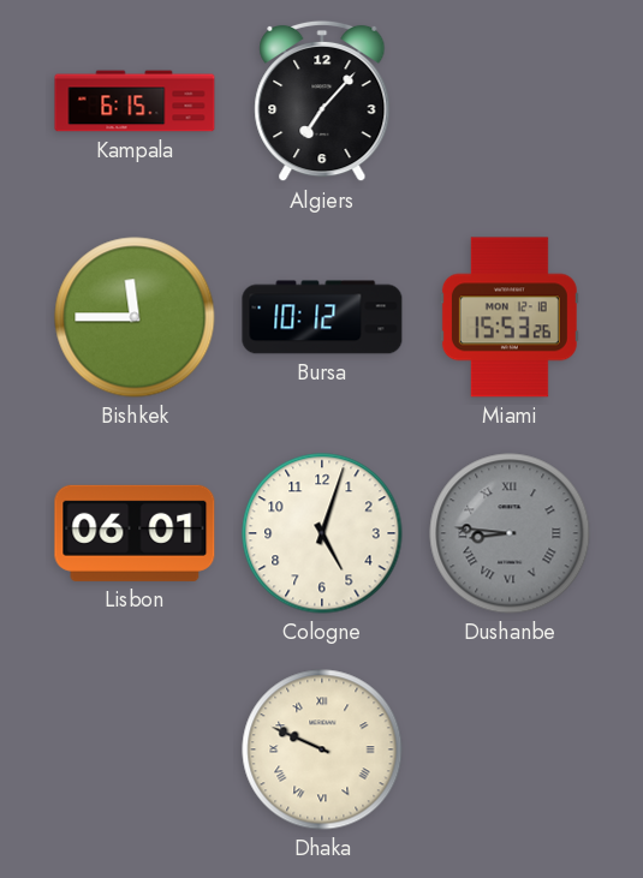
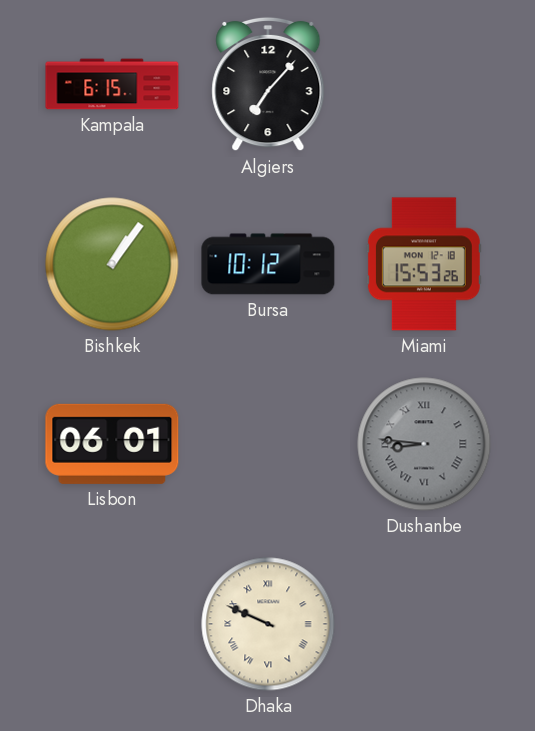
Bishkek: 11:45 -> 1:06
Cologne: 5:03 -> none
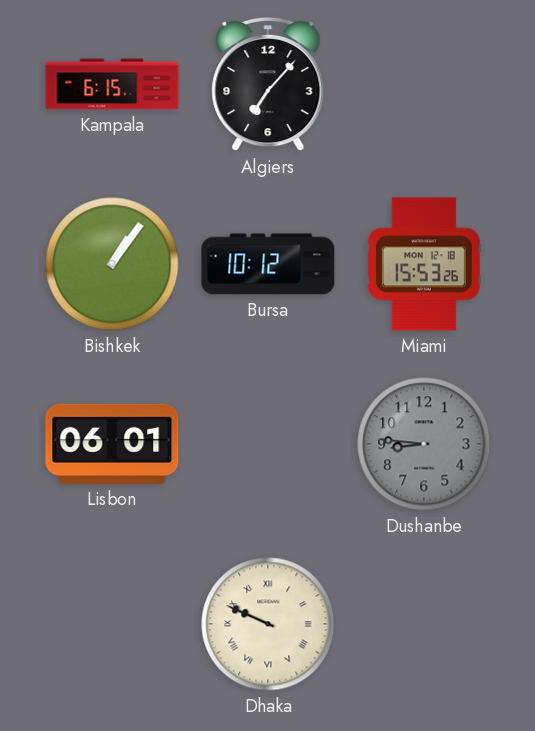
Dushanbe numerals: Roman -> Arabic
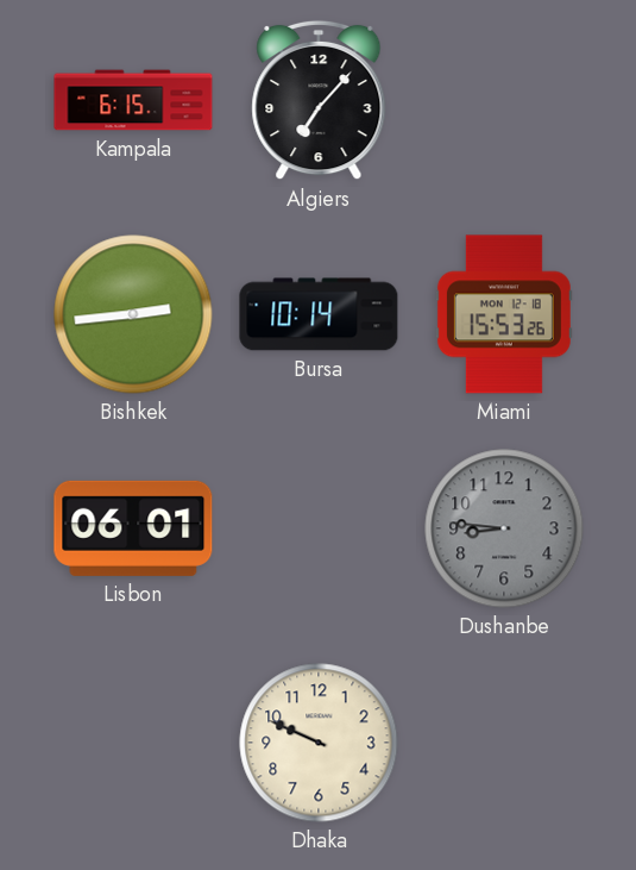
Bishkek: 1:06 -> 2:44
Bursa: 10:12 -> 10:14
Dhaka numerals: Roman -> Arabic
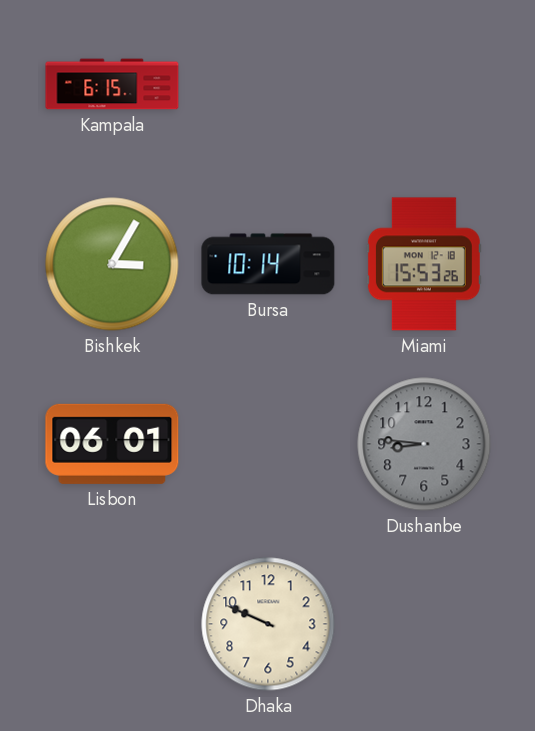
Algiers: 7:07 -> none
Bishkek: 2:44 -> 3:05
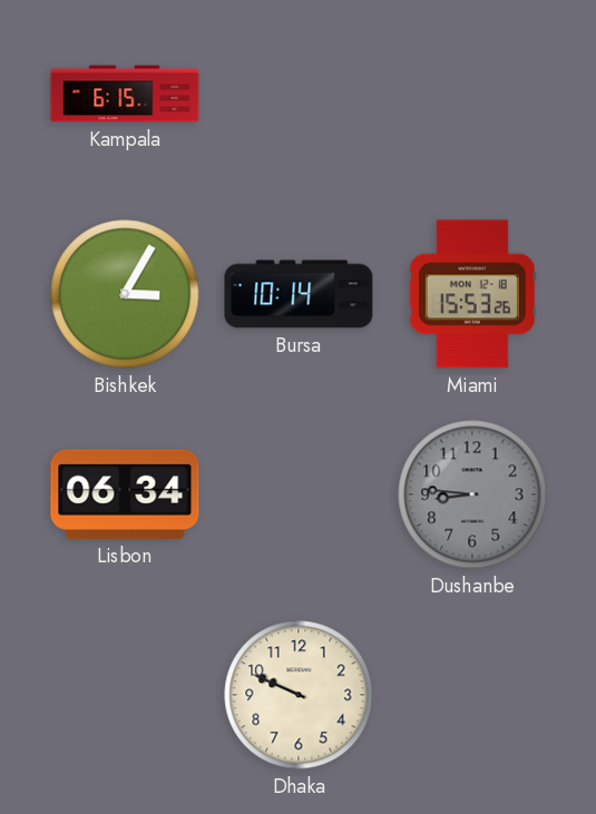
Lisbon: 06:01 -> 06:34
